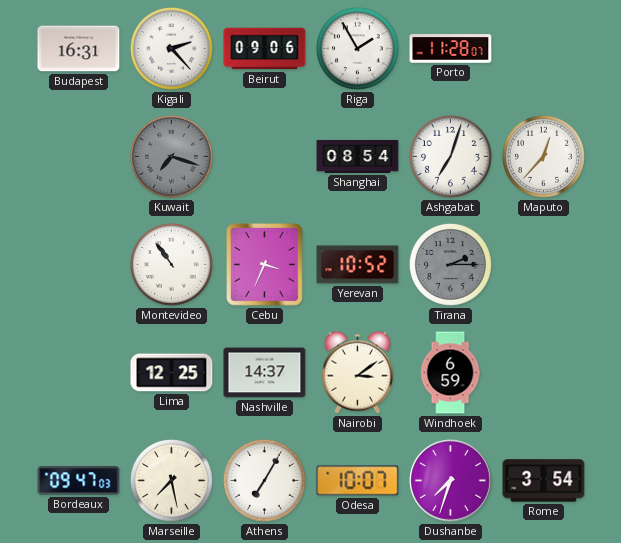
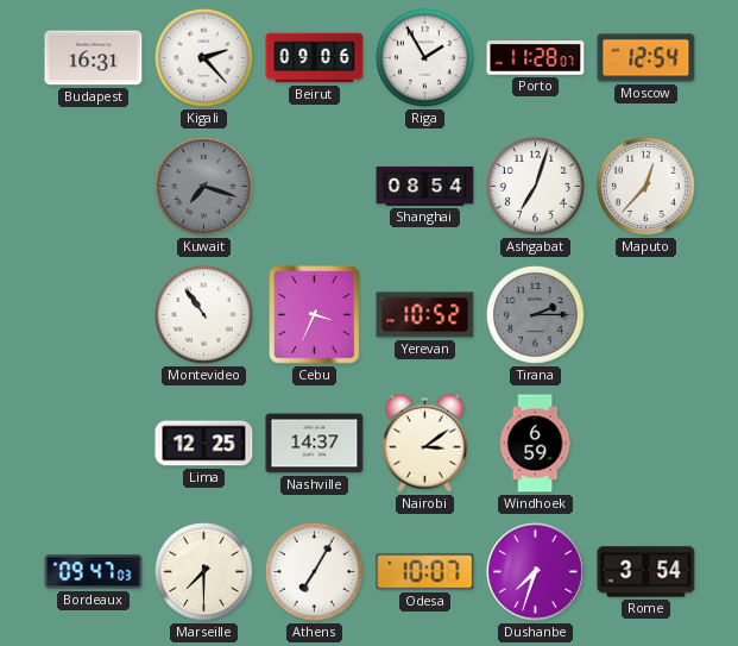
Moscow: none -> 12:54
Marseille: 7:28 -> 7:30
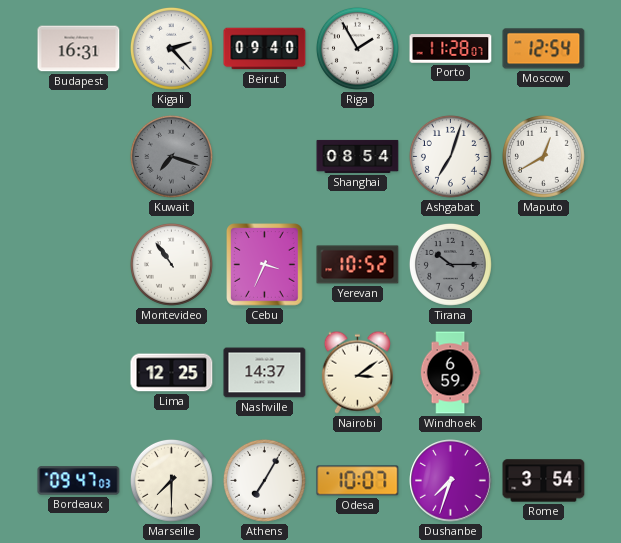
Beirut: 09:06 -> 09:40
Maputo: 12:37 -> 12:40
Tirana: 2:15 -> 10:15
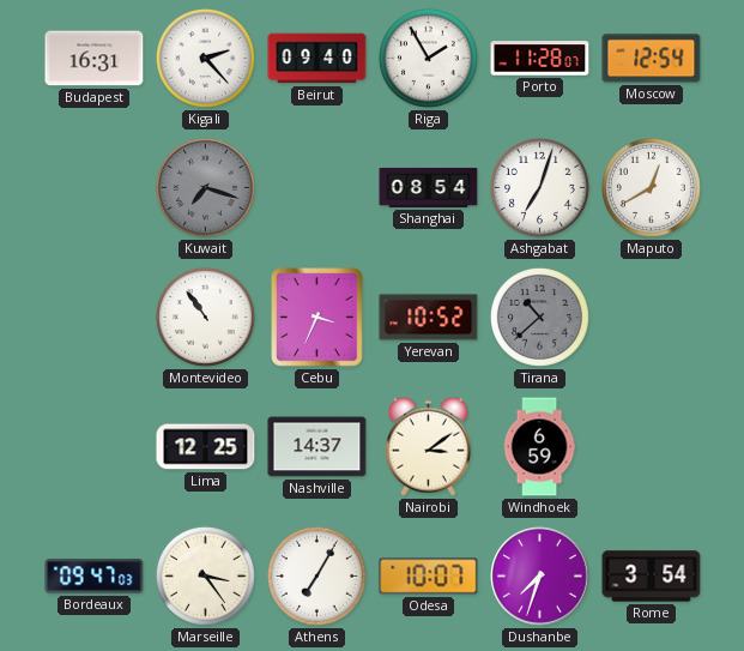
Tirana: 10:15 -> 10:38
Marseille: 7:30 -> 3:24
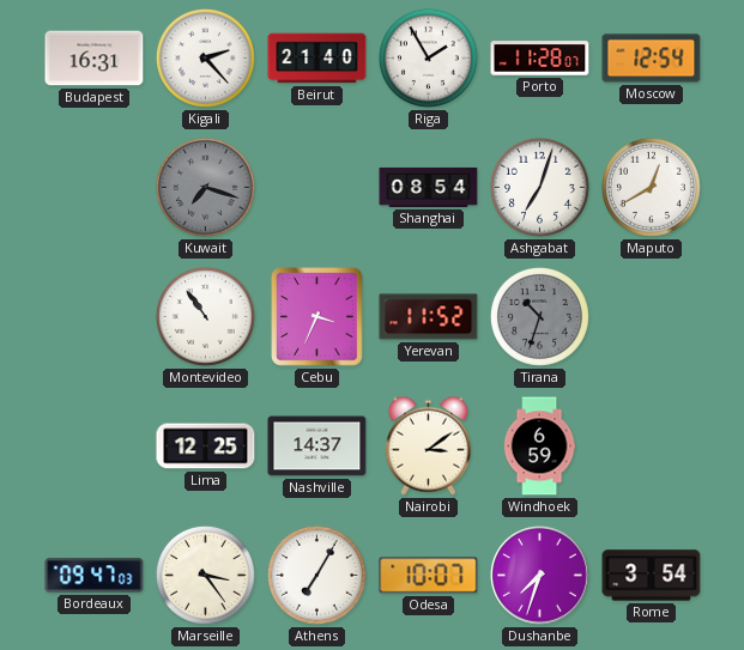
Beirut: 09:40 -> 21:40
Yerevan: 10:52 -> 11:52
Tirana: 10:38 -> 10:33
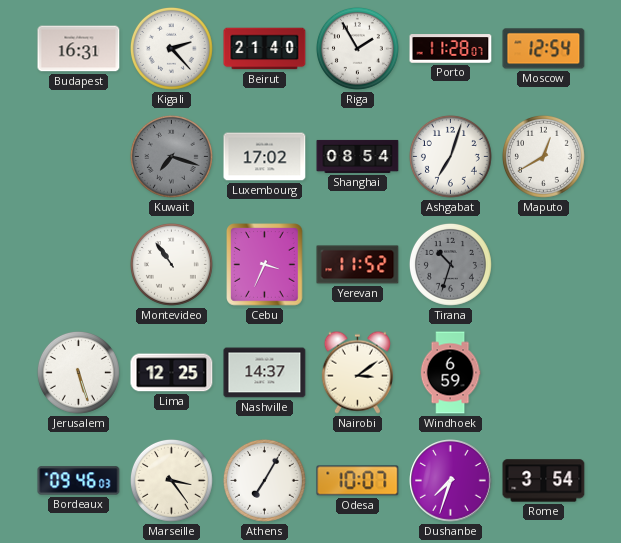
Luxembourg: none -> 17:02
Jerusalem: none -> 5:27
Bordeaux: 09:47 -> 09:46
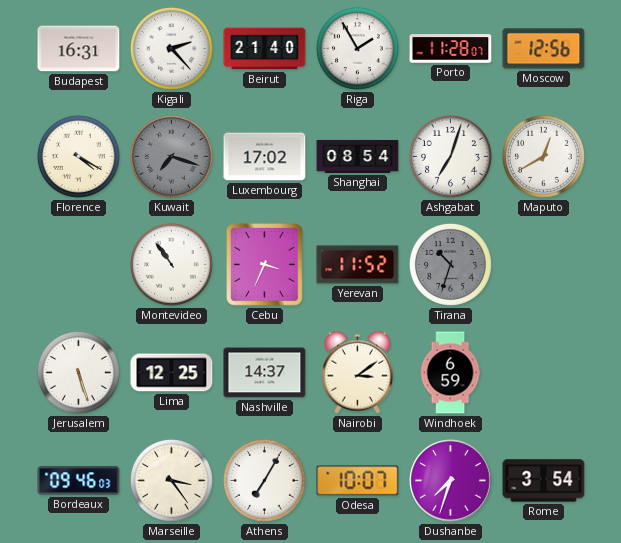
Moscow: 12:54 -> 12:56
Florence: none -> 4:20
